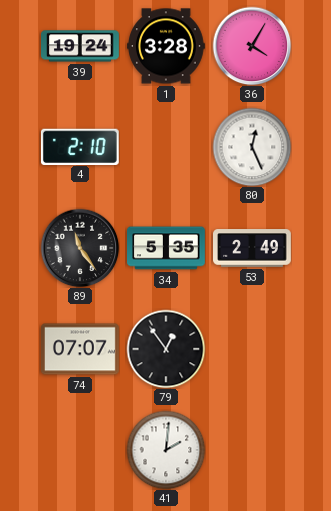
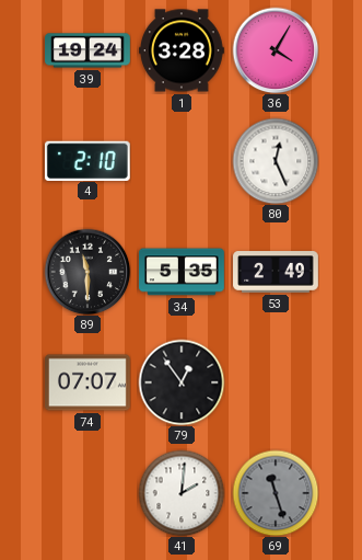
89: 11:24 -> 11:30
69: none -> 11:27
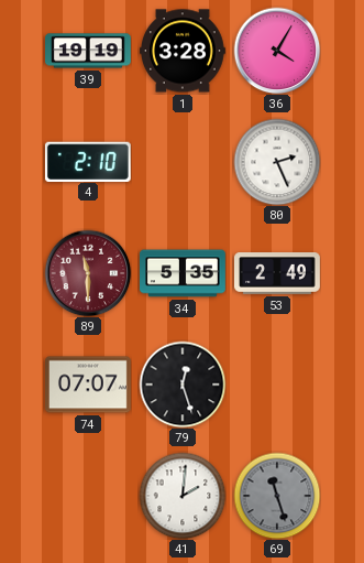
39: 19:24 -> 19:19
80: 12:26 -> 2:26
89 dial: black -> burgundy
79: 12:54 -> 12:27
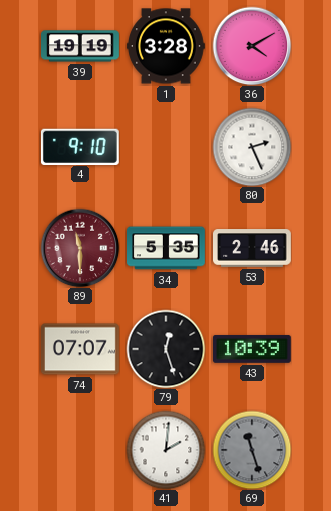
36: 4:05 -> 4:10
4: 2:10 -> 9:10
53: 2:49 -> 2:46
43: none -> 10:39
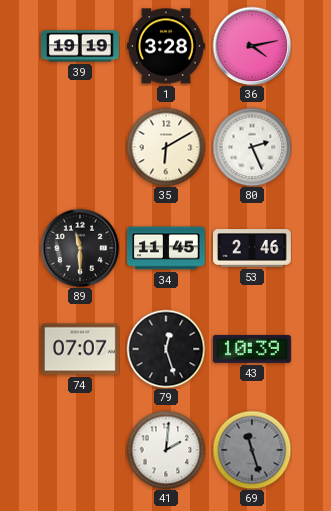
36: 4:10 -> 4:13
4: 9:10 -> none
35: none -> 6:10
89 dial: burgundy -> black
34: 5:35 -> 11:45
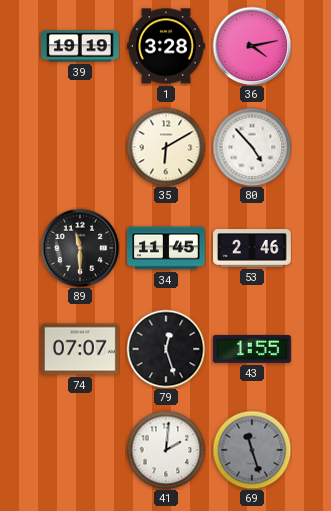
80: 2:26 -> 4:53
43: 10:39 -> 1:55
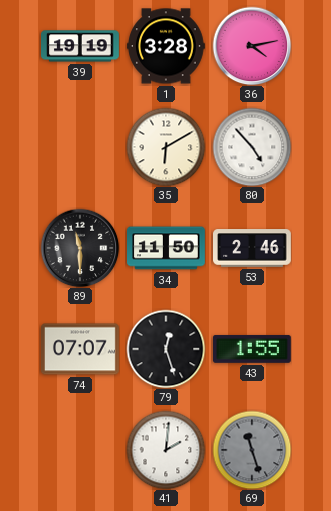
34: 11:45 -> 11:50
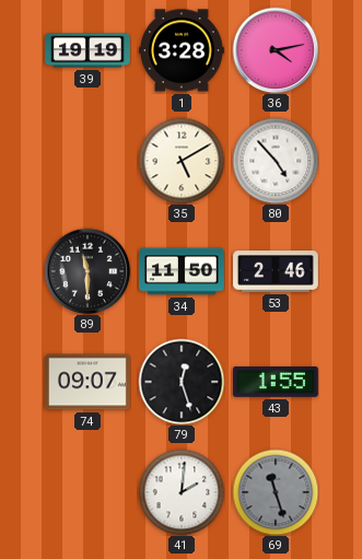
35: 6:10 -> 5:10
74: 07:07 -> 09:07
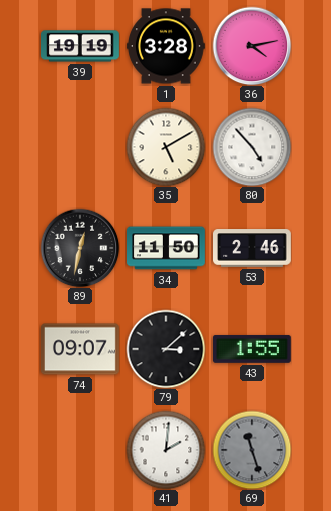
89: 11:30 -> 12:32
79: 12:27 -> 3:08
